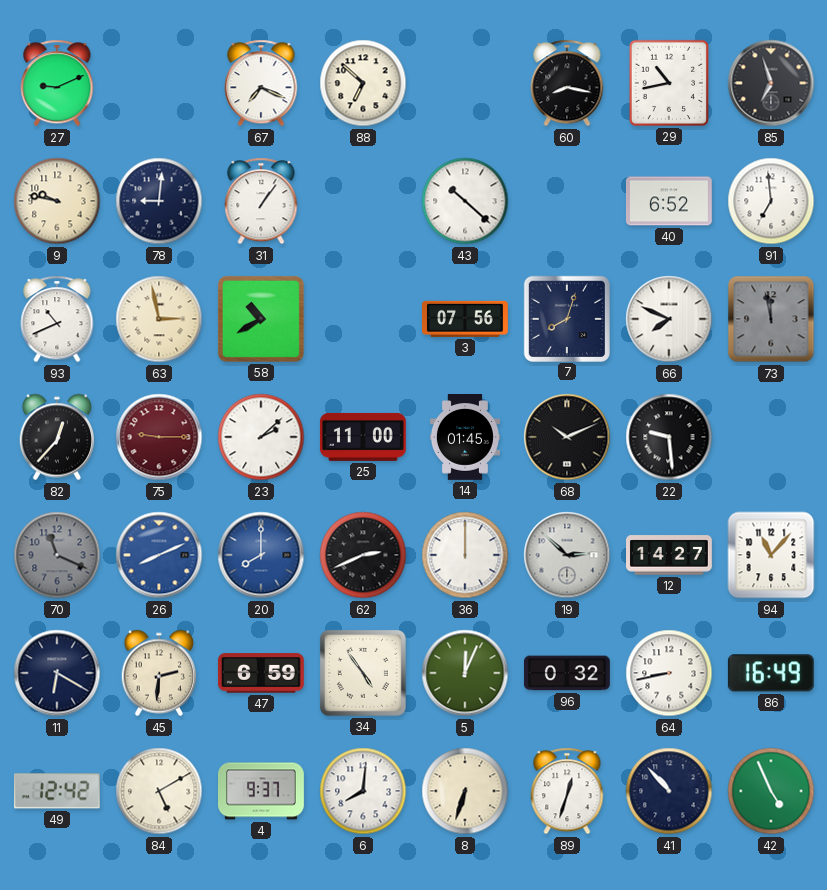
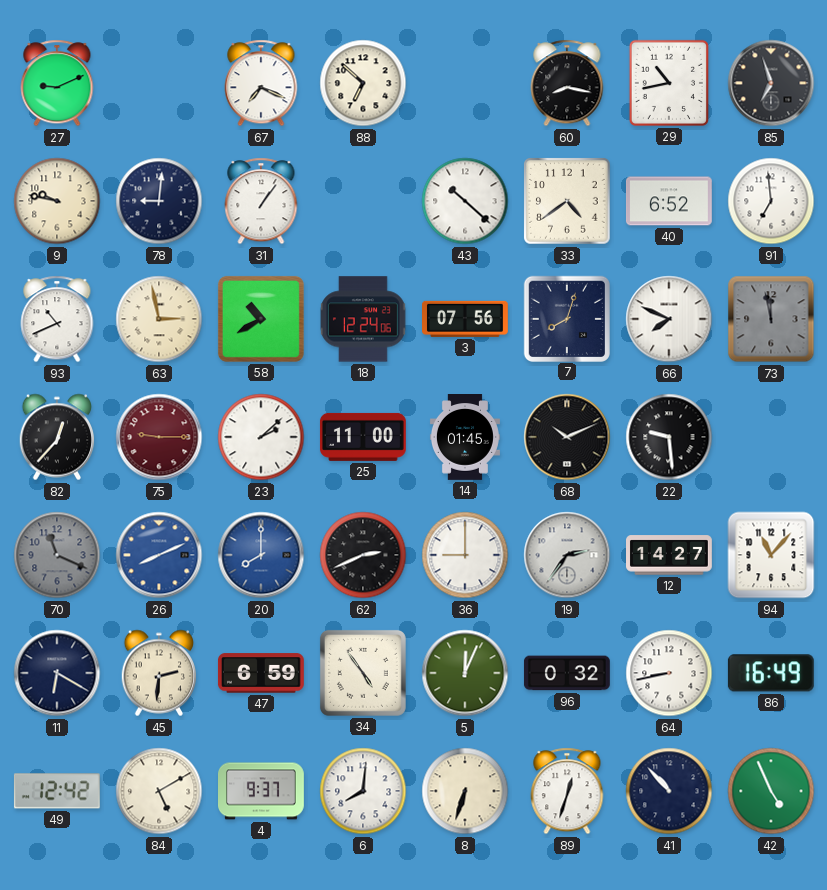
33: none -> 4:39
18: none -> 12:24
36: 12:00 -> 9:00
19: 2:52 -> 2:36
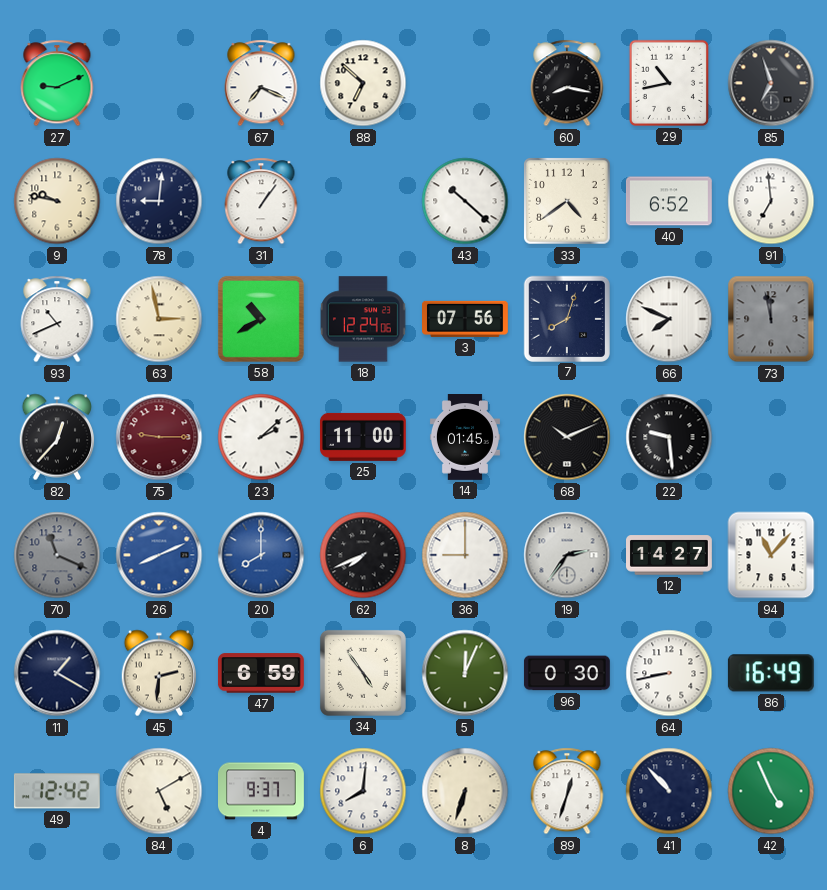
62: 2:41 -> 7:41
11: 6:20 -> 1:20
96: 0:32 -> 0:30
